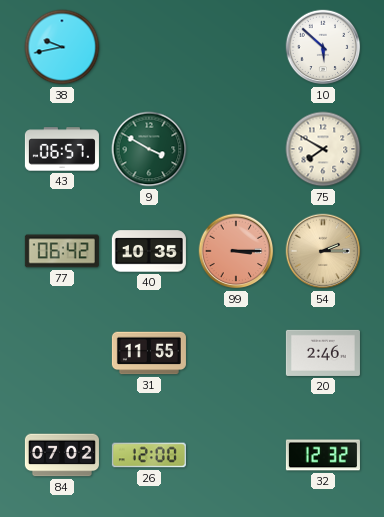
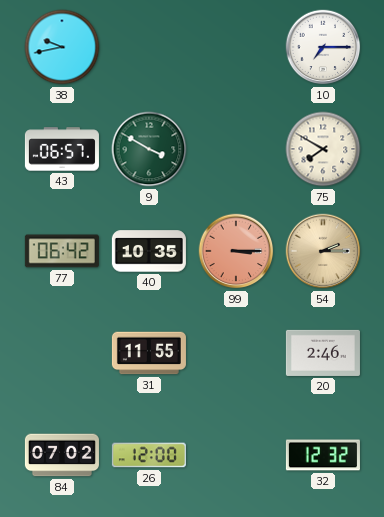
10: 5:52 -> 7:15
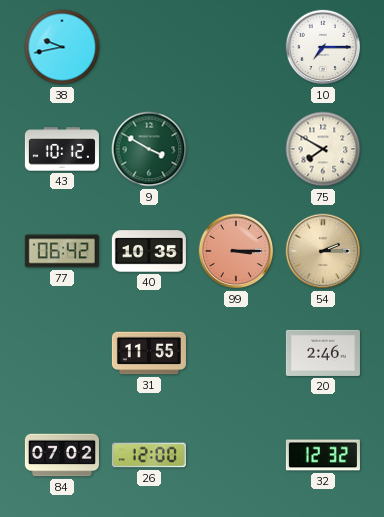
43: 06:57 -> 10:12
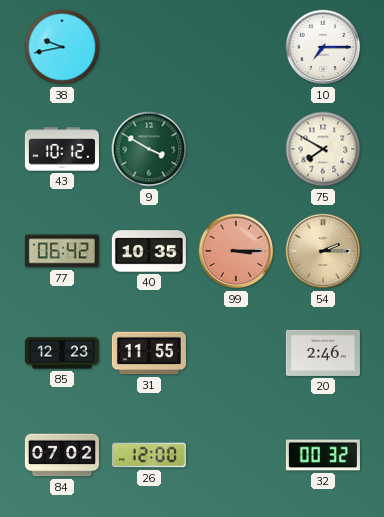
85: none -> 12:23
32: 12:32 -> 00:32
